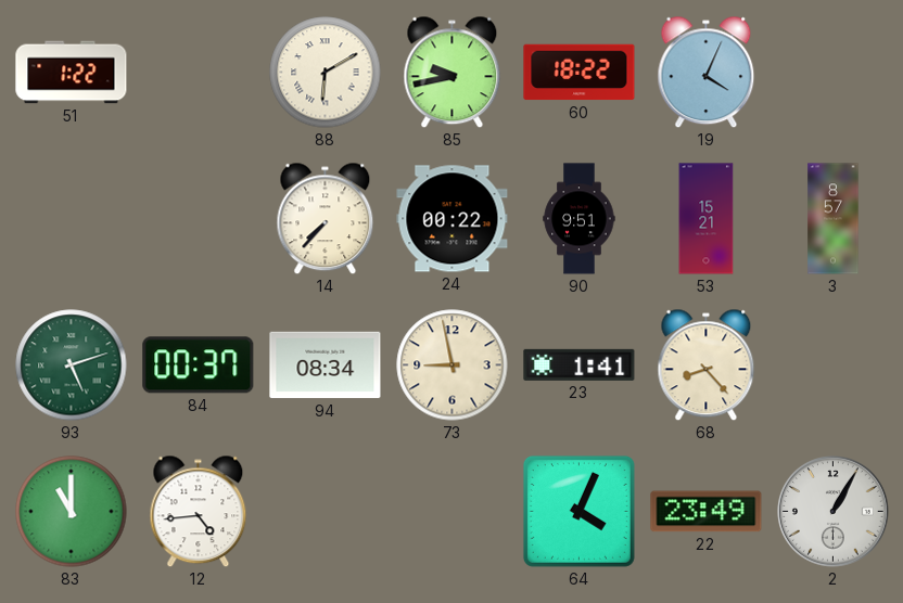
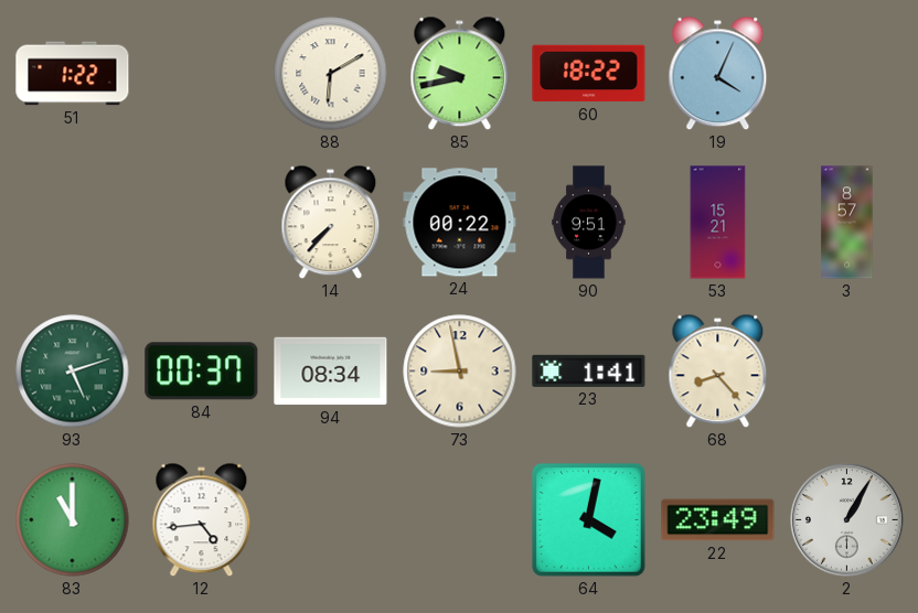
64: 4:04 -> 4:02
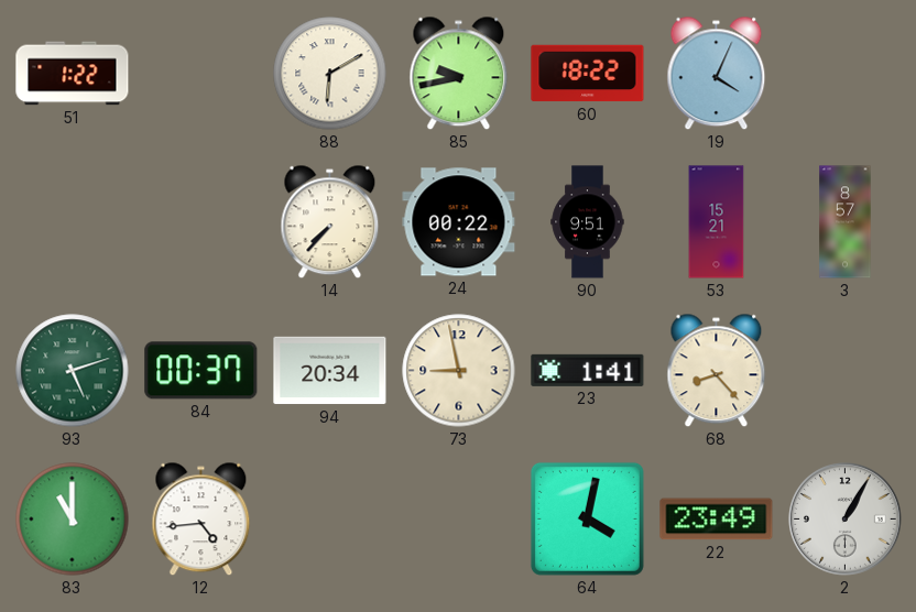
94: 08:34 -> 20:34
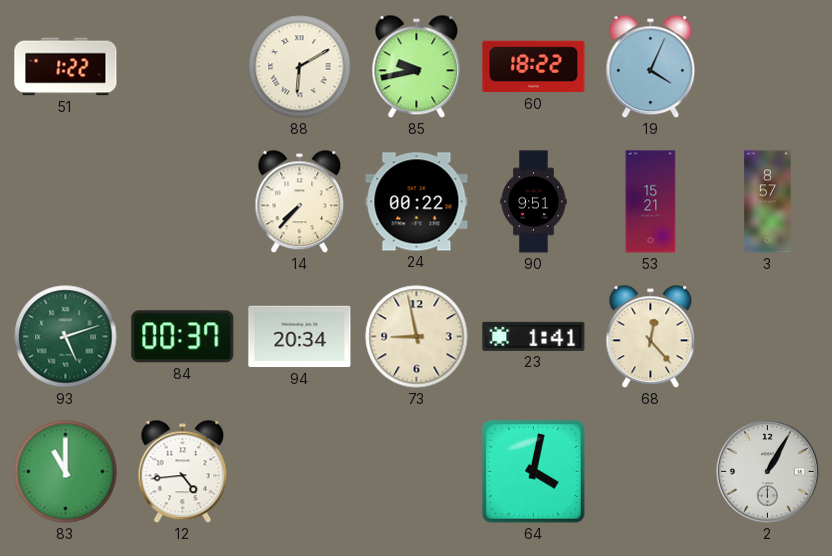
68: 8:23 -> 12:23
22: 23:49 -> none
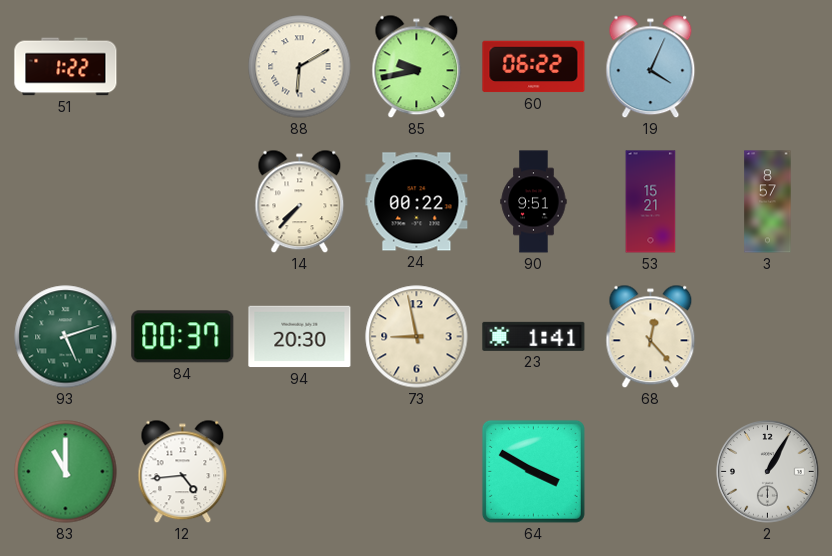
60: 18:22 -> 06:22
94: 20:34 -> 20:30
64: 4:02 -> 3:50
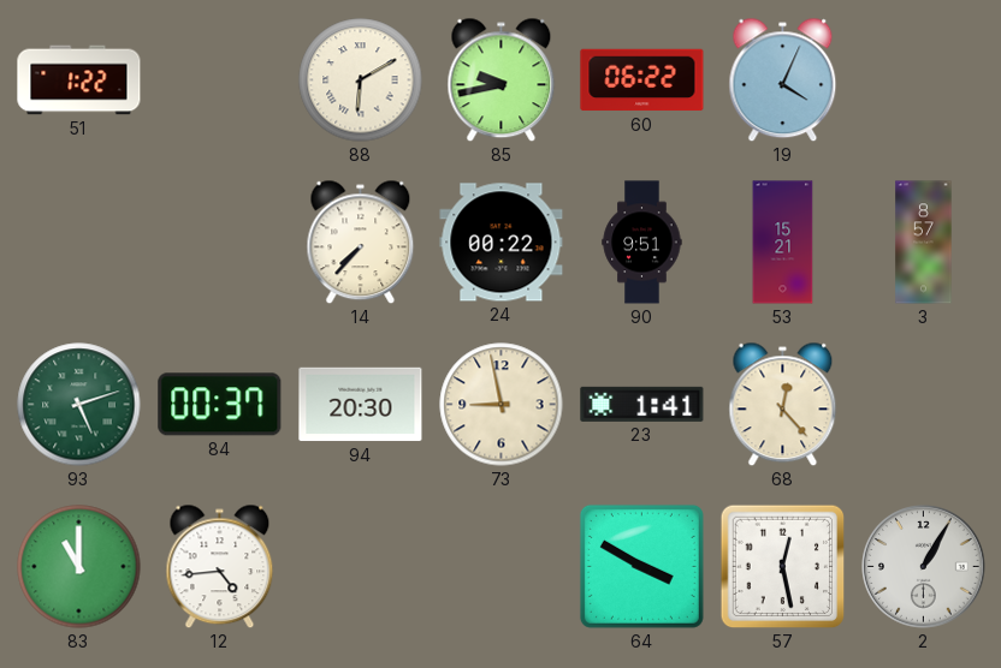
57: none -> 12:28
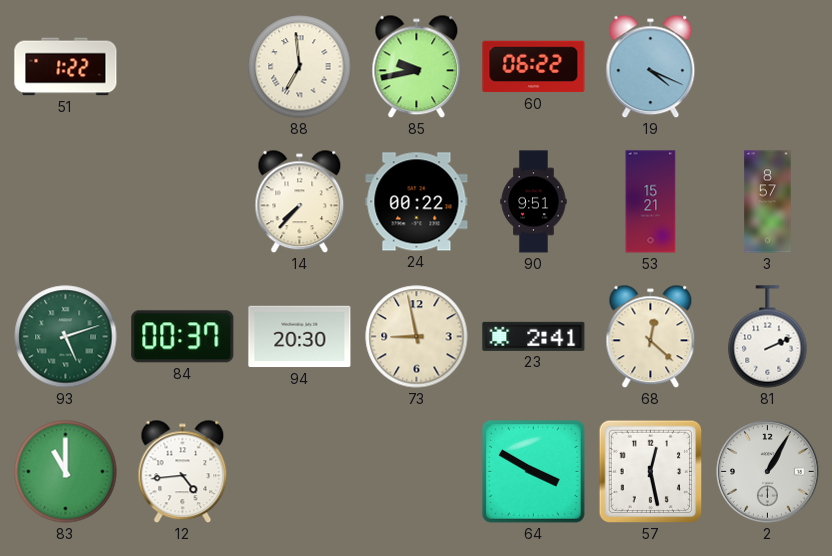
88: 6:10 -> 6:59
19: 4:04 -> 4:19
23: 1:41 -> 2:41
68: 12:23 -> 12:22
81: none -> 2:11
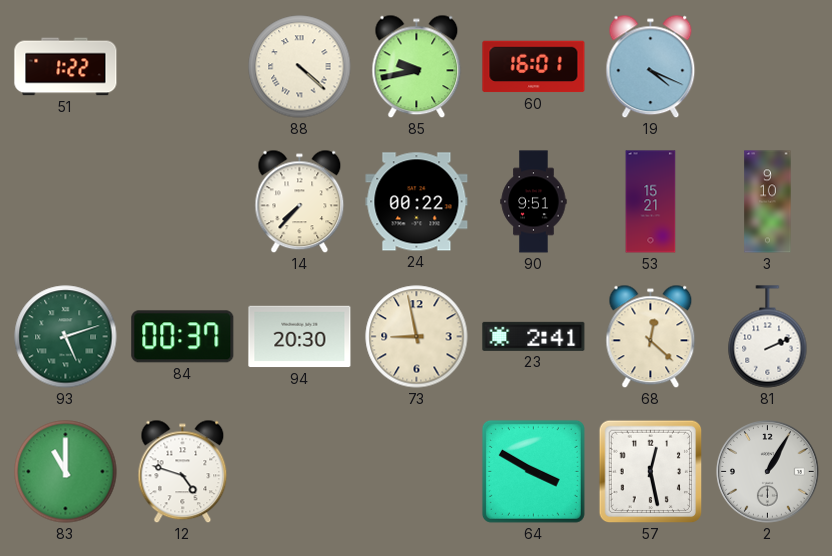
88: 6:59 -> 4:22
60: 06:22 -> 16:01
3: 8:57 -> 9:10
12: 4:44 -> 4:48
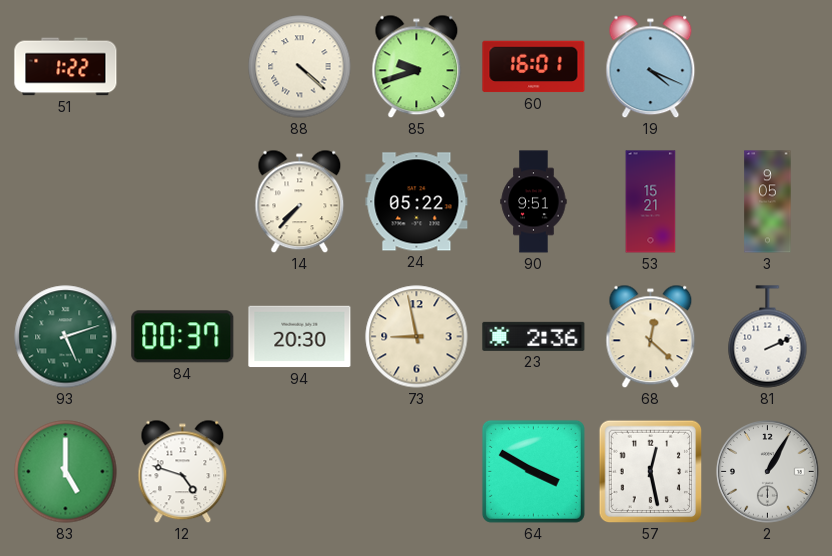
85: 9:43 -> 9:42
24: 00:22 -> 05:22
3: 9:10 -> 9:05
23: 2:41 -> 2:36
83: 11:00 -> 5:00
